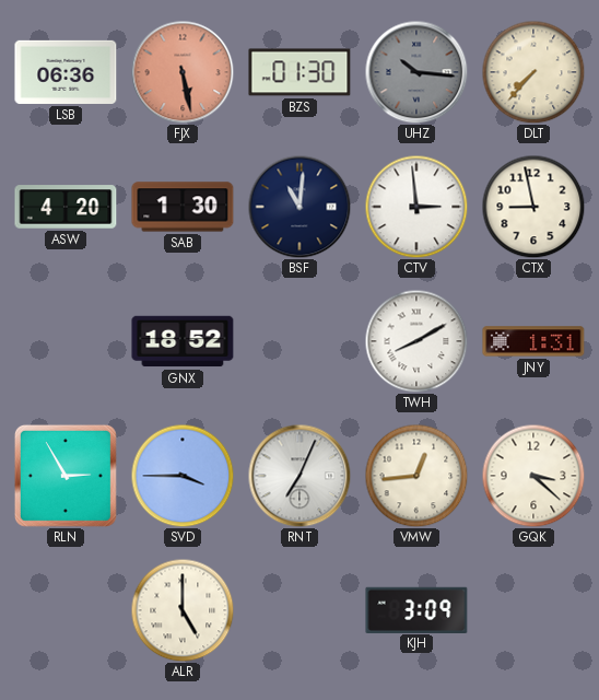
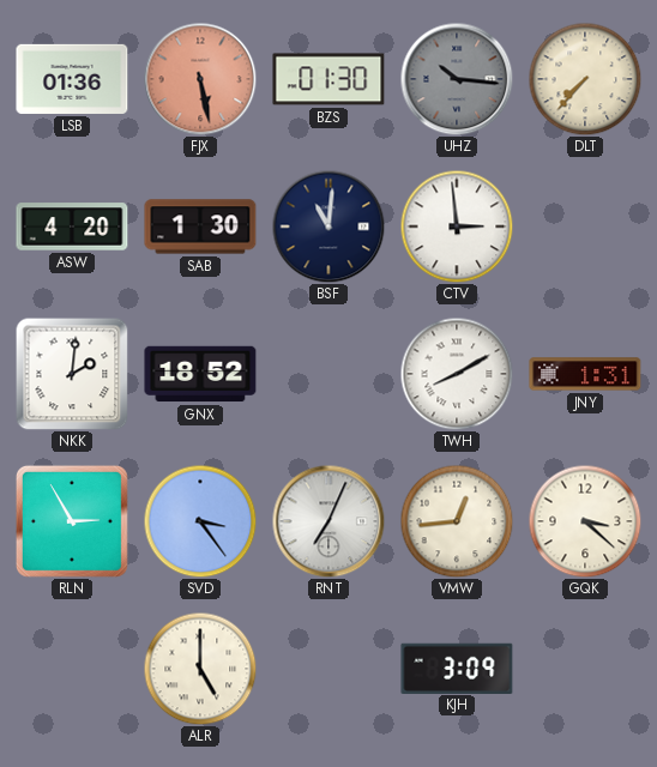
LSB: 06:36 -> 01:36
CTX: 8:58 -> none
NKK: none -> 2:01
SVD: 3:45 -> 3:24
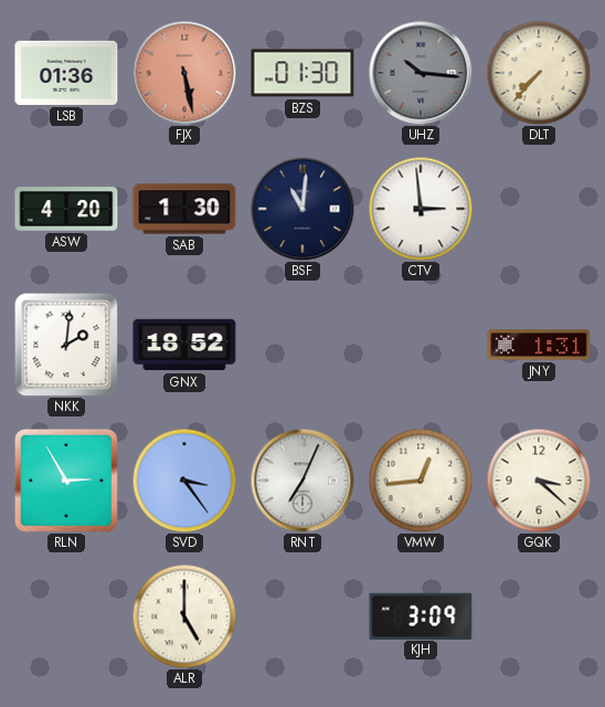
TWH: 8:10 -> none
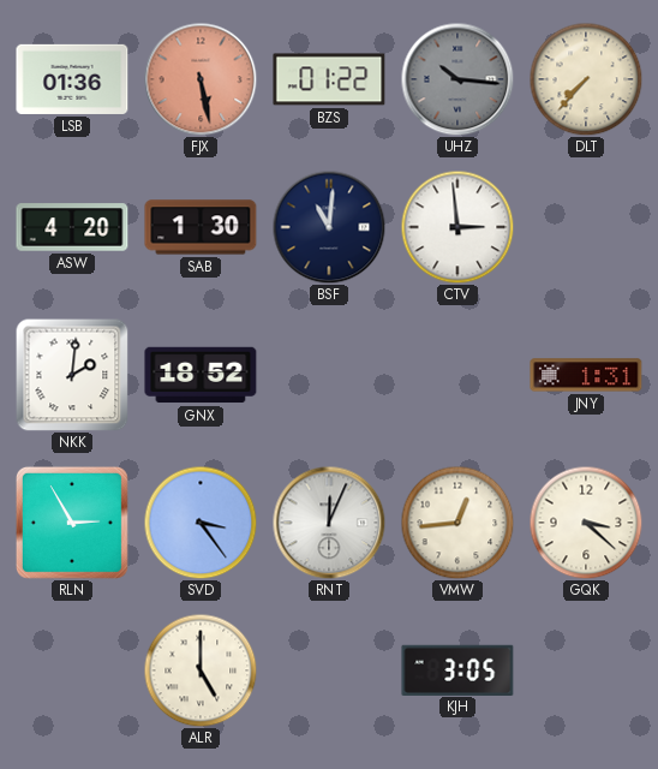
BZS: 01:30 -> 01:22
RNT: 7:04 -> 12:04
KJH: 3:09 -> 3:05
